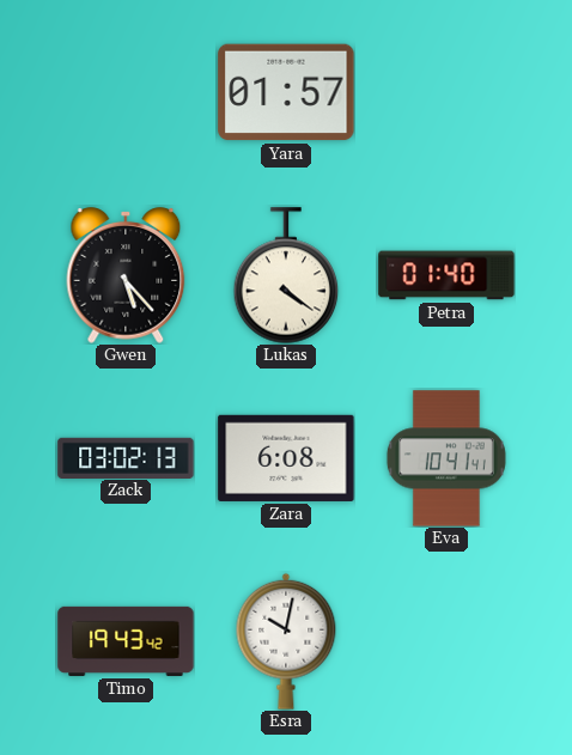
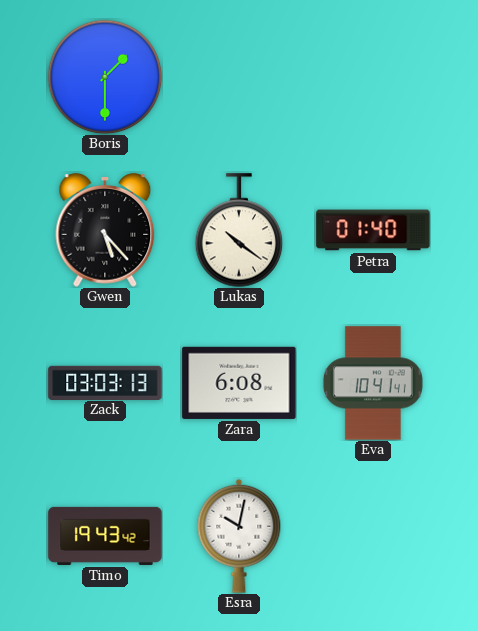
Boris: none -> 1:30
Yara: 01:57 -> none
Lukas: 4:21 -> 10:21
Zack: 03:02 -> 03:03
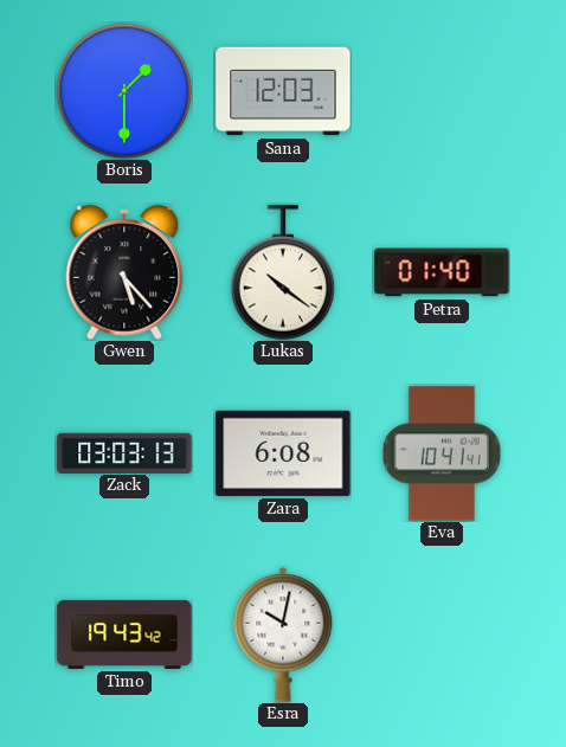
Sana: none -> 12:03
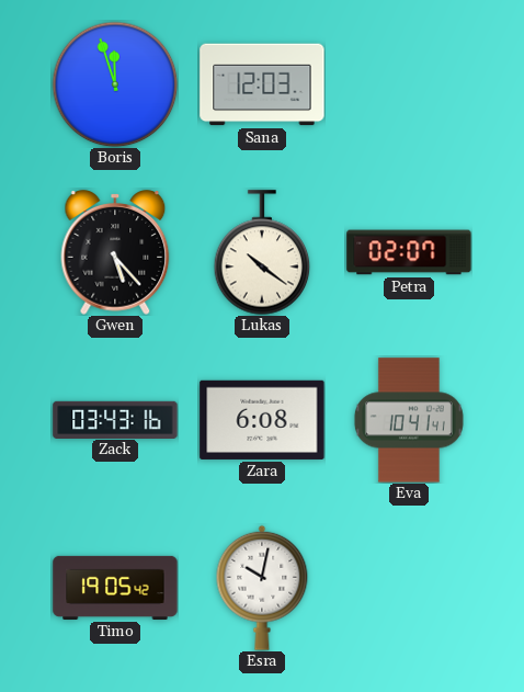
Boris: 1:30 -> 11:57
Petra: 01:40 -> 02:07
Zack: 03:03 -> 03:43
Timo: 19:43 -> 19:05
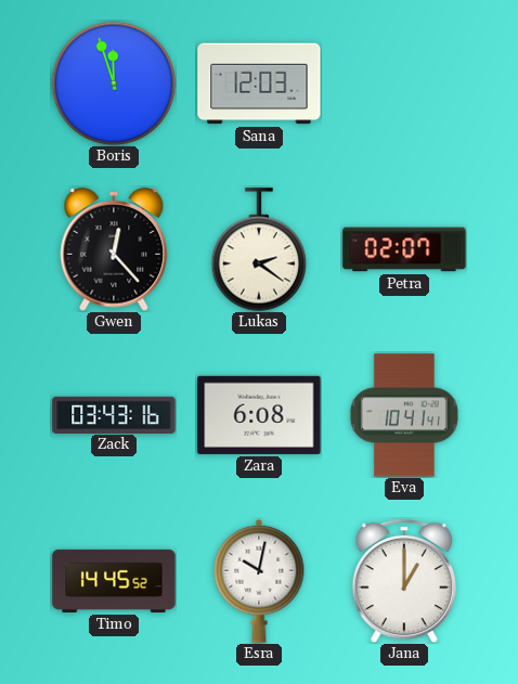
Gwen: 5:23 -> 12:23
Lukas: 10:21 -> 2:21
Timo: 19:05 -> 14:45
Jana: none -> 1:00
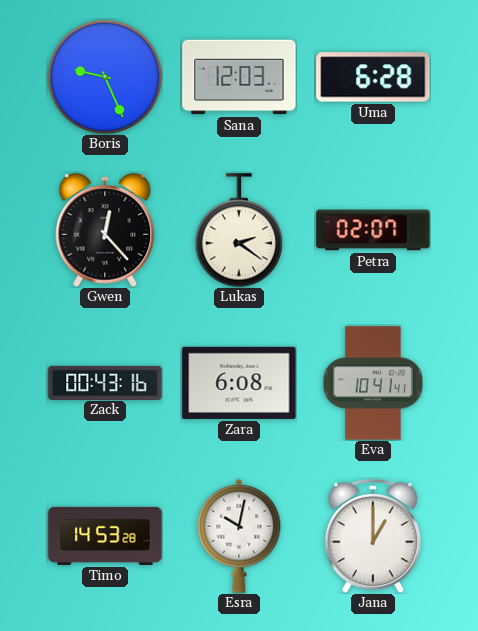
Boris: 11:57 -> 9:26
Uma: none -> 6:28
Zack: 03:43 -> 00:43
Timo: 14:45 -> 14:53
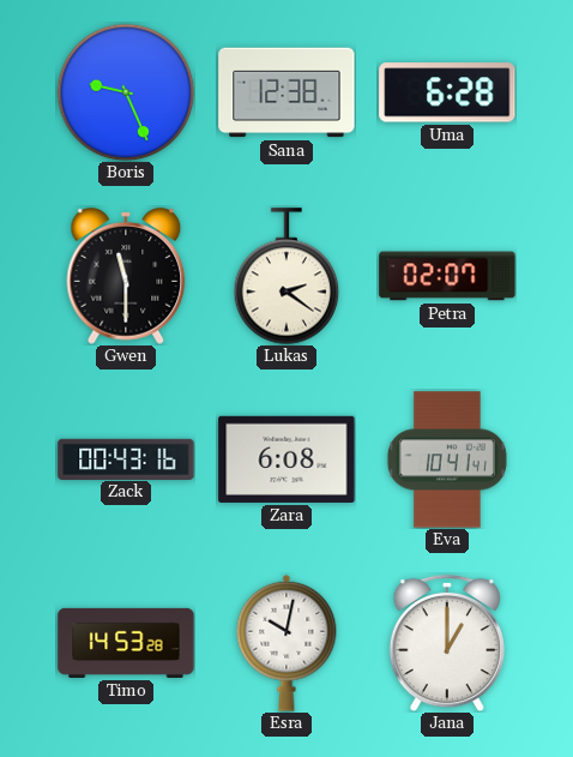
Sana: 12:03 -> 12:38
Gwen: 12:23 -> 11:30
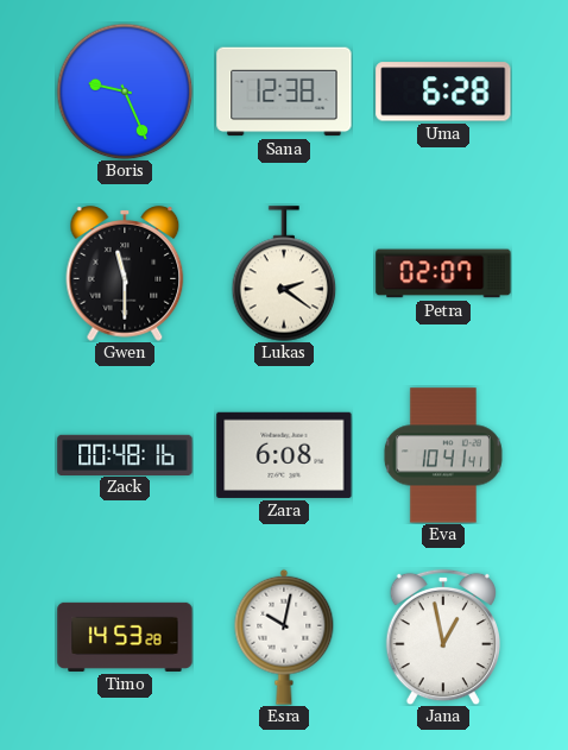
Zack: 00:43 -> 00:48
Jana: 1:00 -> 12:58
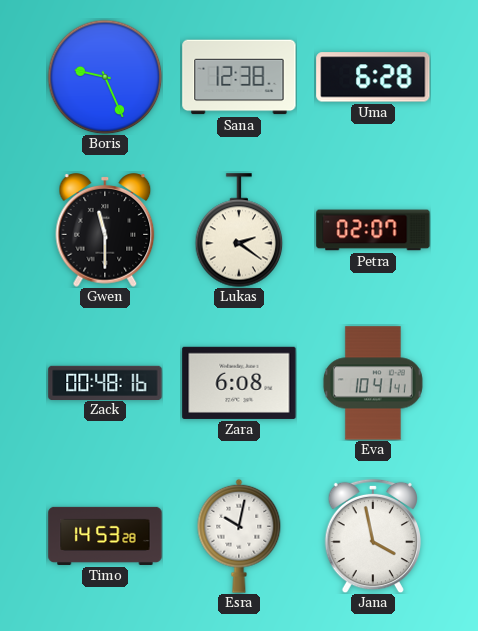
Jana: 12:58 -> 3:58
